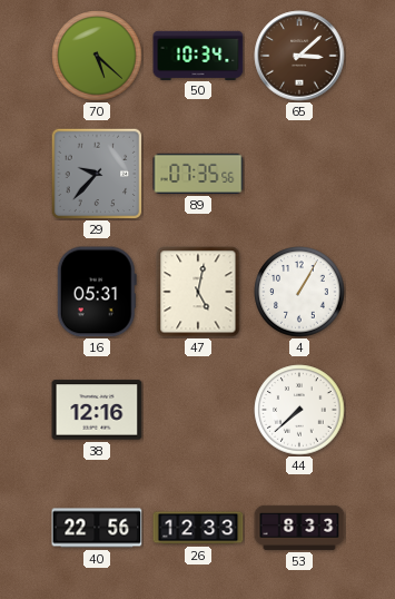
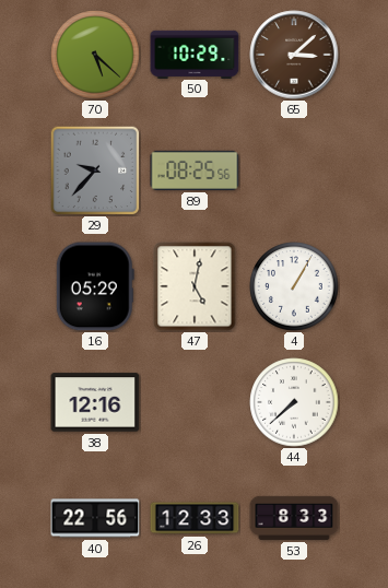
50: 10:34 -> 10:29
89: 07:35 -> 08:25
16: 05:31 -> 05:29
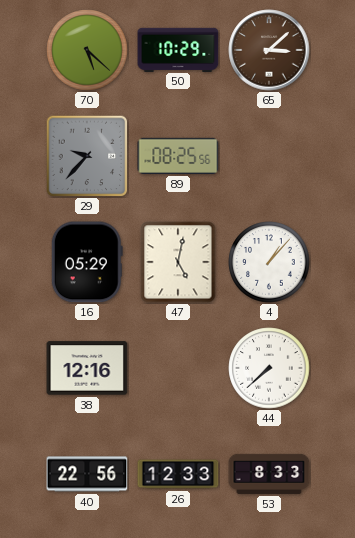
4: 1:05 -> 1:07
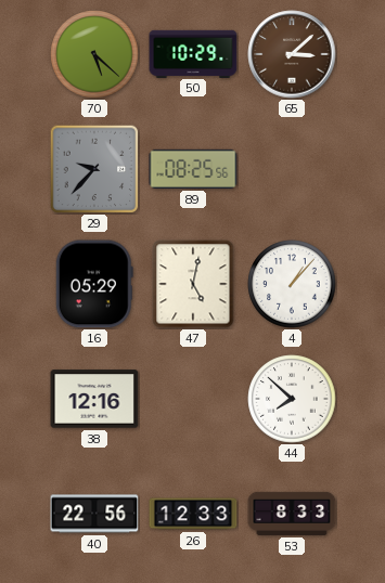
44: 7:38 -> 7:52
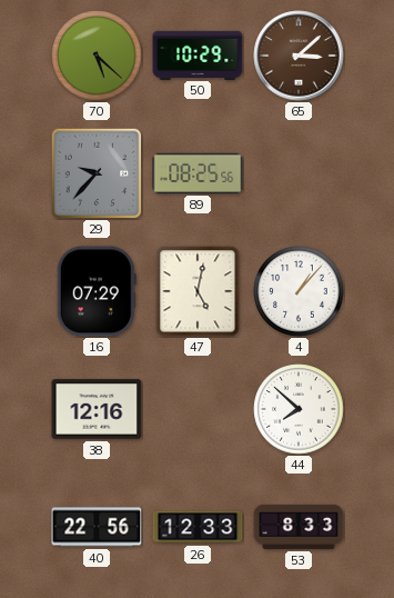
16: 05:29 -> 07:29
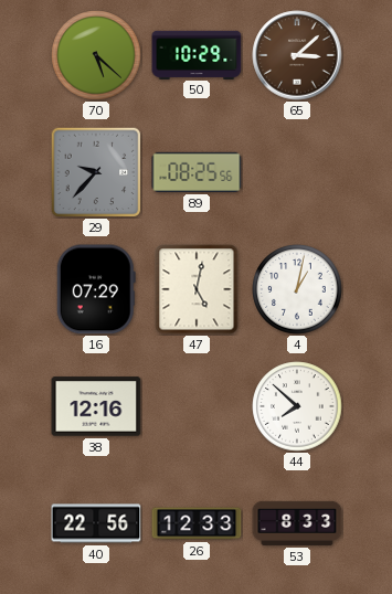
4: 1:07 -> 1:02
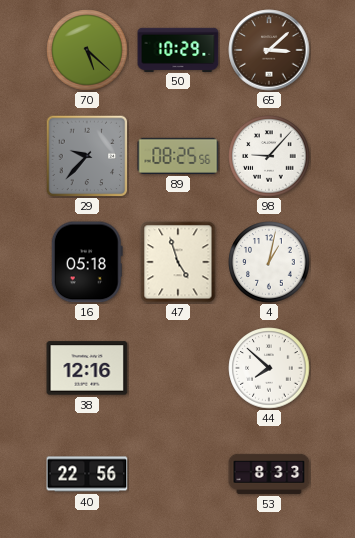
98: none -> 9:07
16: 07:29 -> 05:18
47: 5:02 -> 4:57
26: 12:33 -> none
